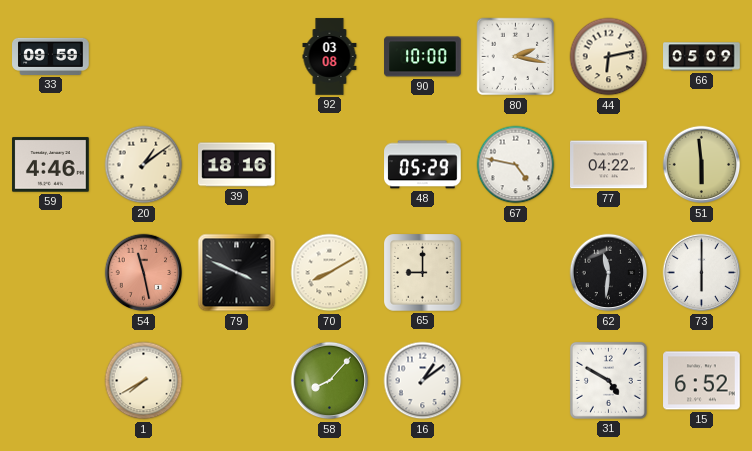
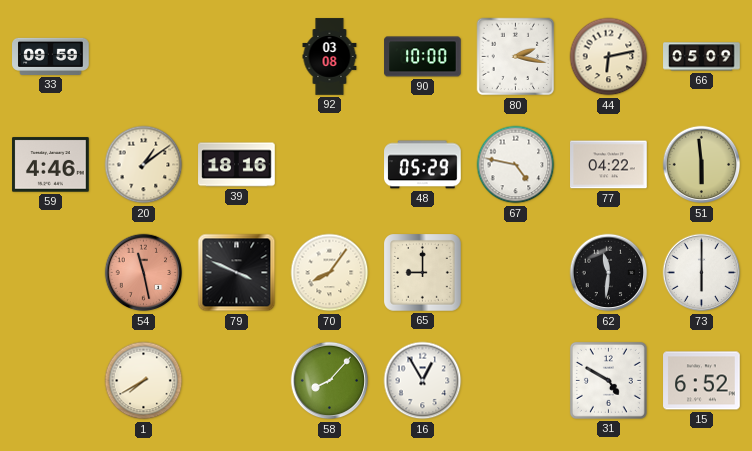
70: 8:10 -> 8:06
16: 1:09 -> 12:55
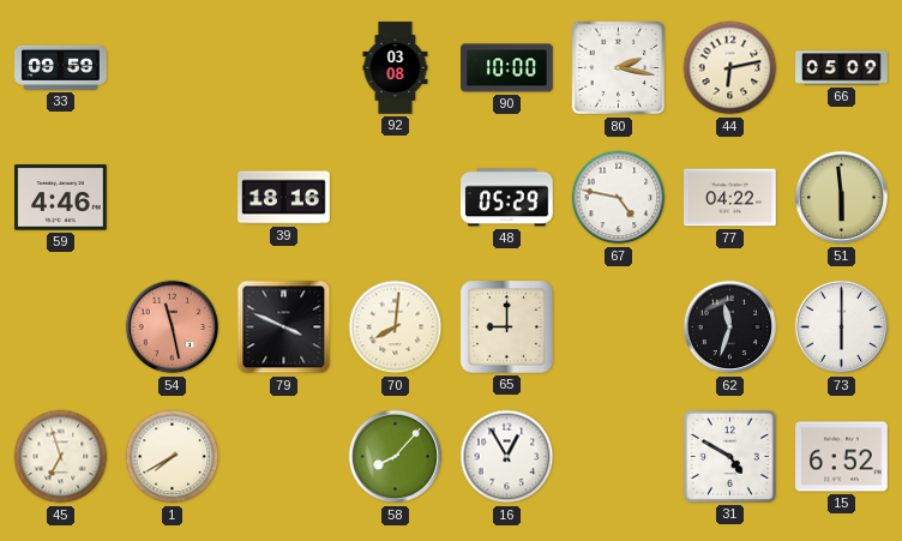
20: 1:09 -> none
70: 8:06 -> 8:01
62: 11:31 -> 11:33
45: none -> 6:57
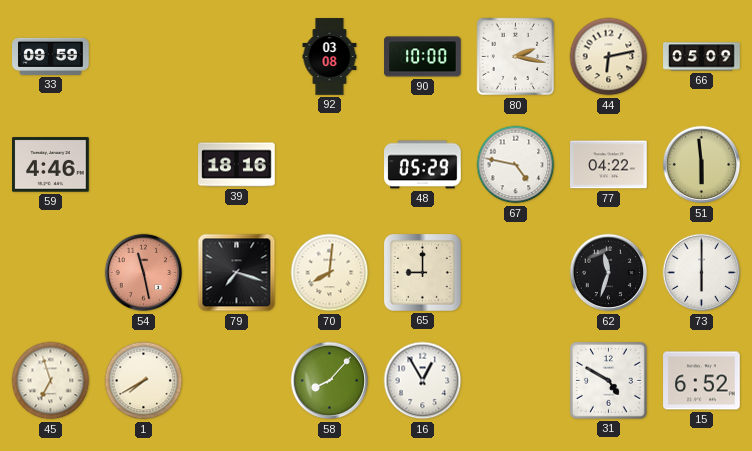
79: 3:49 -> 7:18
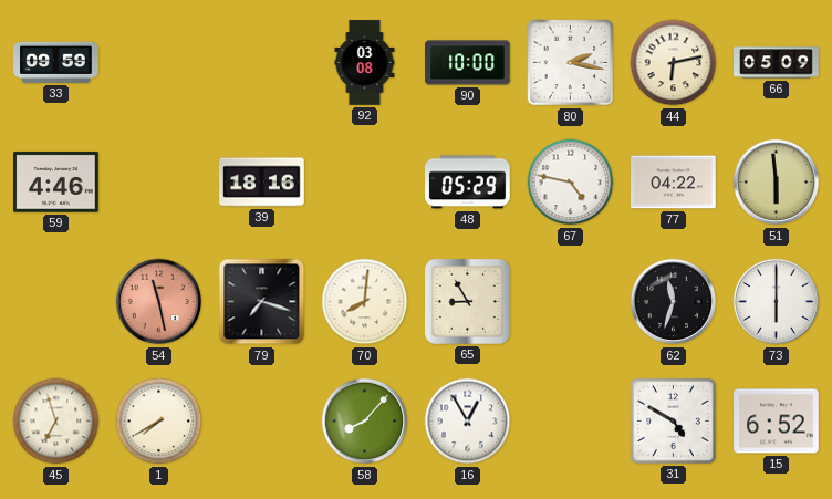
65: 9:00 -> 8:55
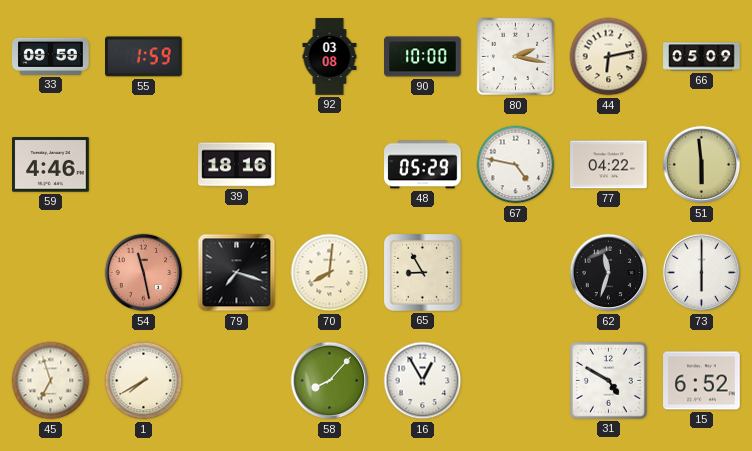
55: none -> 1:59
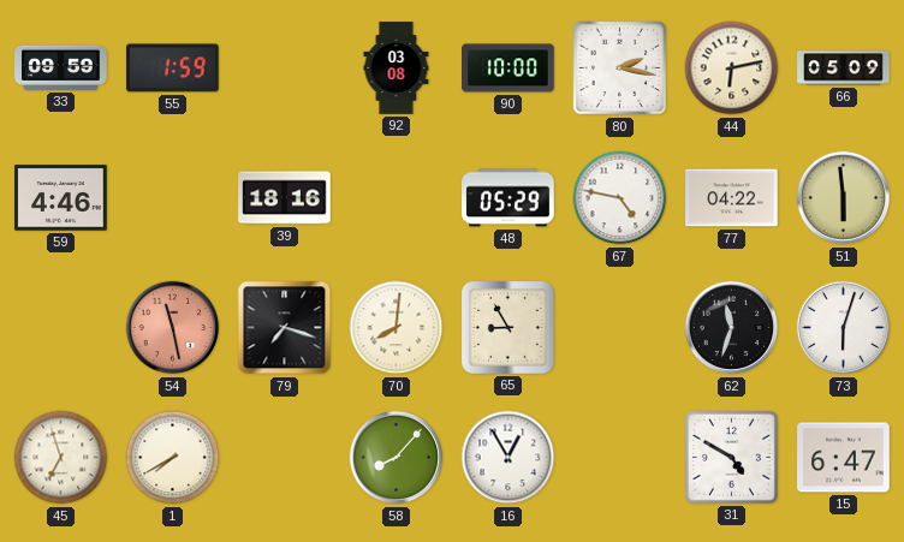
73: 6:00 -> 6:03
15: 6:52 -> 6:47
